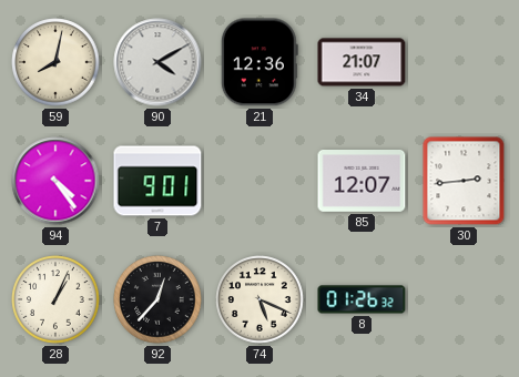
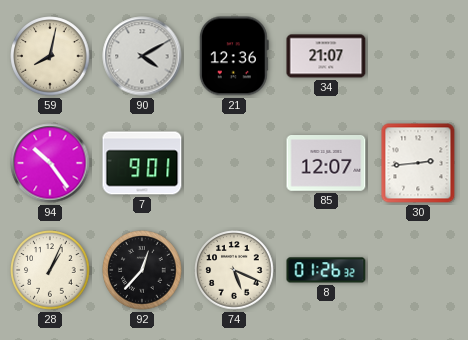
94: 4:24 -> 10:24
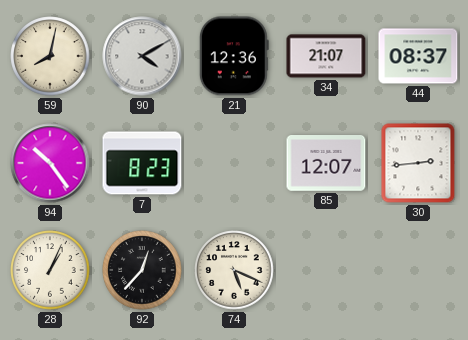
44: none -> 08:37
7: 9:01 -> 8:23
8: 01:26 -> none
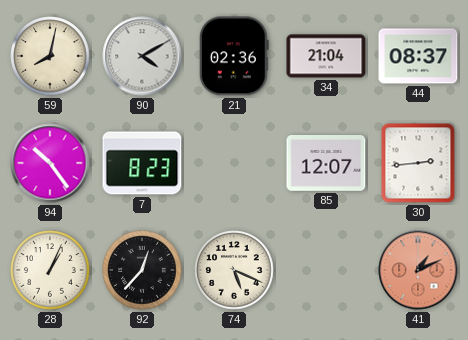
21: 12:36 -> 02:36
34: 21:07 -> 21:04
41: none -> 1:11
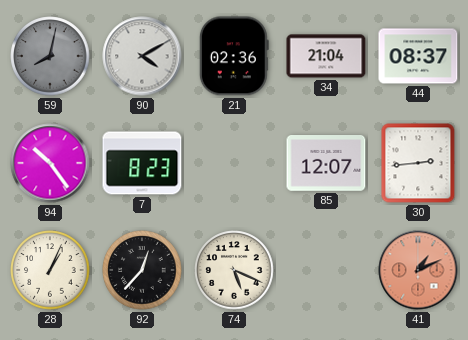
59 dial: cream -> grey
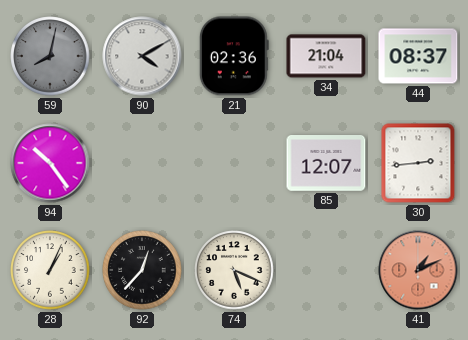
7: 8:23 -> none
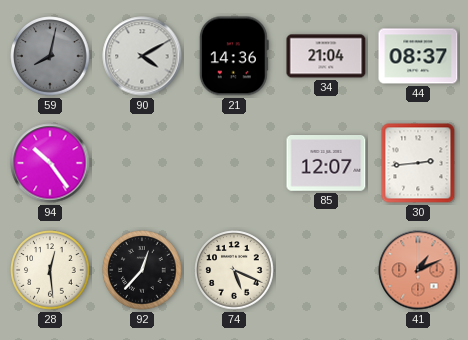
21: 02:36 -> 14:36
28: 1:04 -> 12:29
